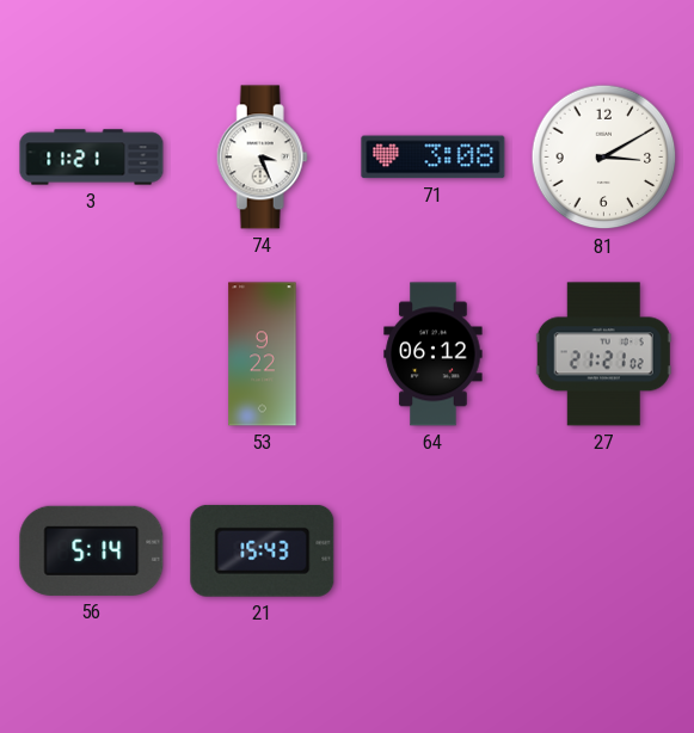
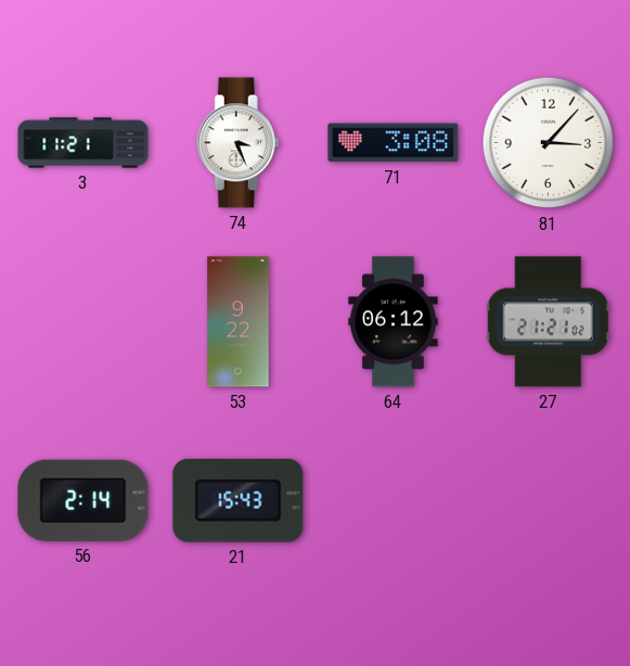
81: 3:10 -> 3:07
56: 5:14 -> 2:14
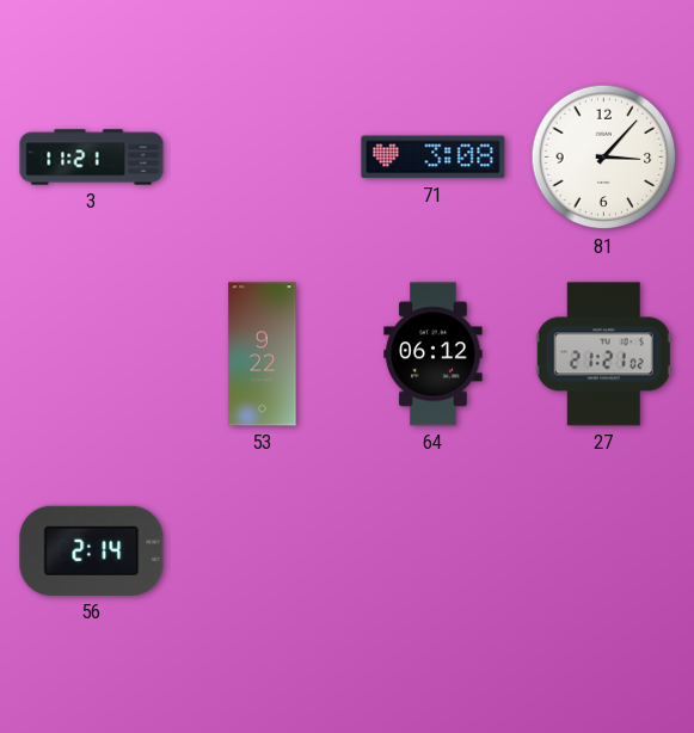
74: 3:26 -> none
21: 15:43 -> none
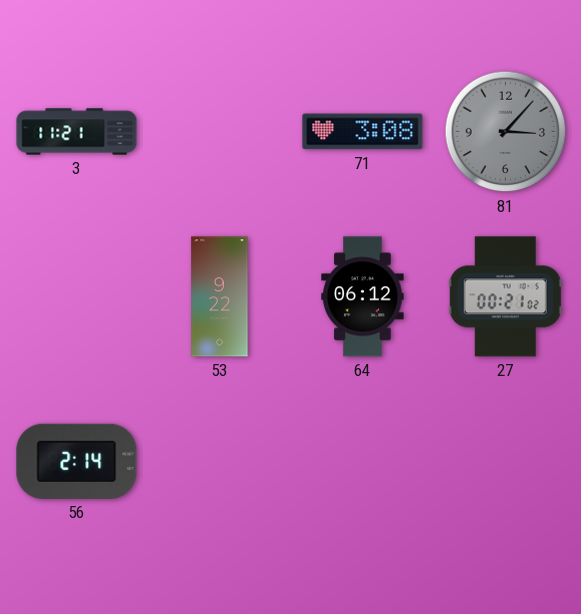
81 dial: white -> grey
27: 21:21 -> 00:21
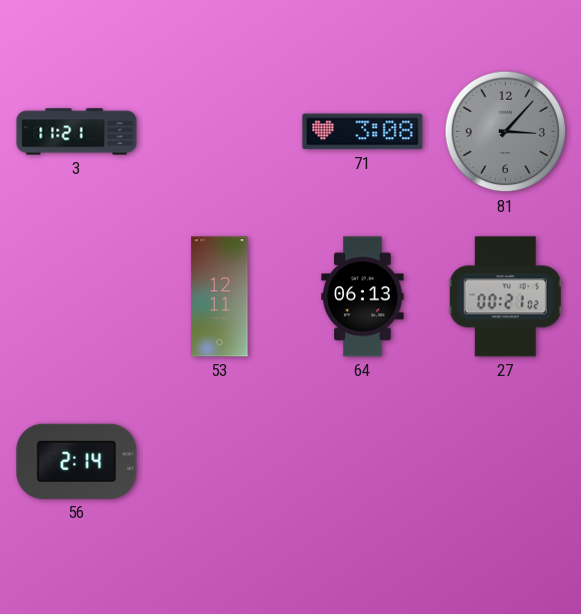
53: 9:22 -> 12:11
64: 06:12 -> 06:13
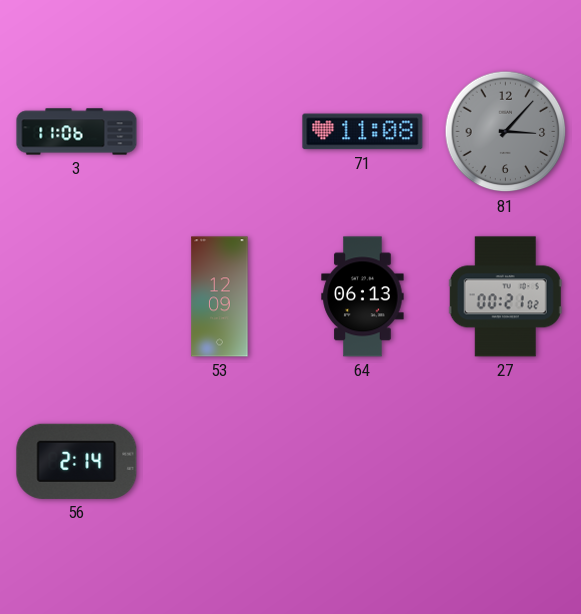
3: 11:21 -> 11:06
71: 3:08 -> 11:08
53: 12:11 -> 12:09
